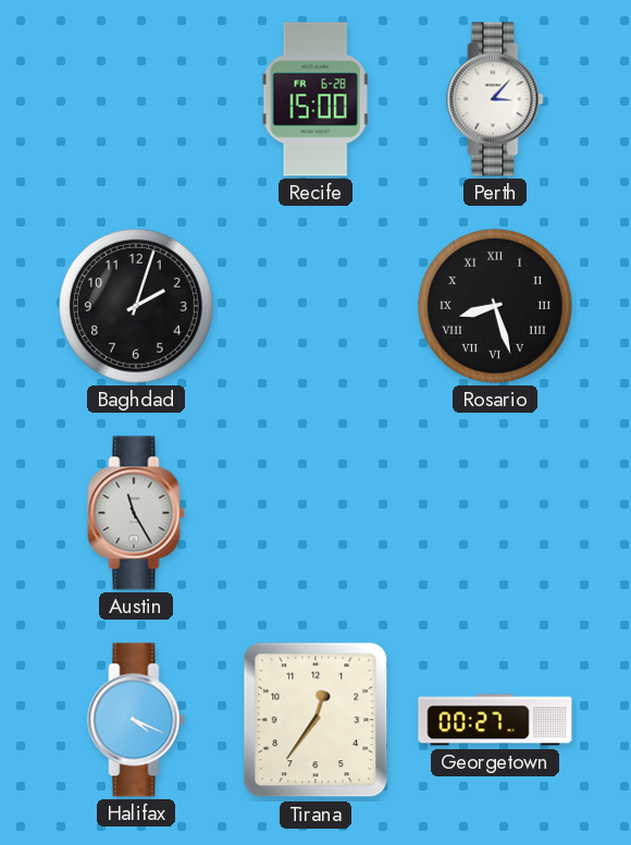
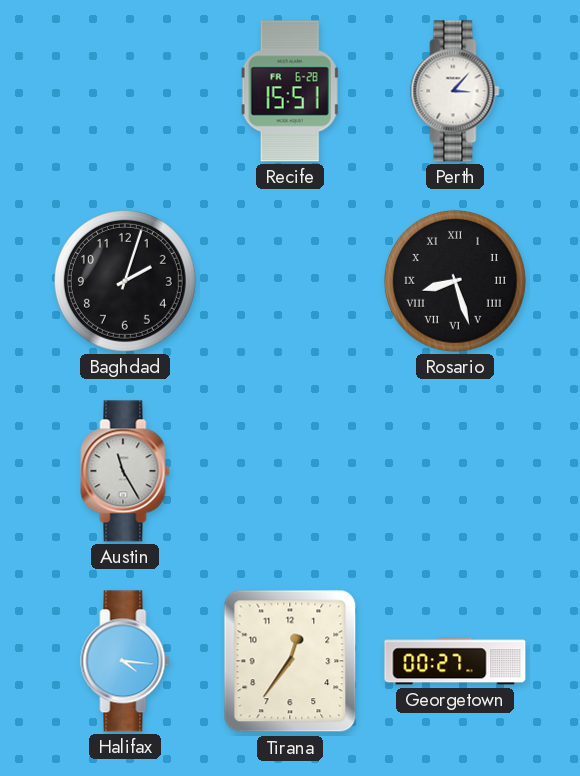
Recife: 15:00 -> 15:51
Halifax: 4:19 -> 4:16
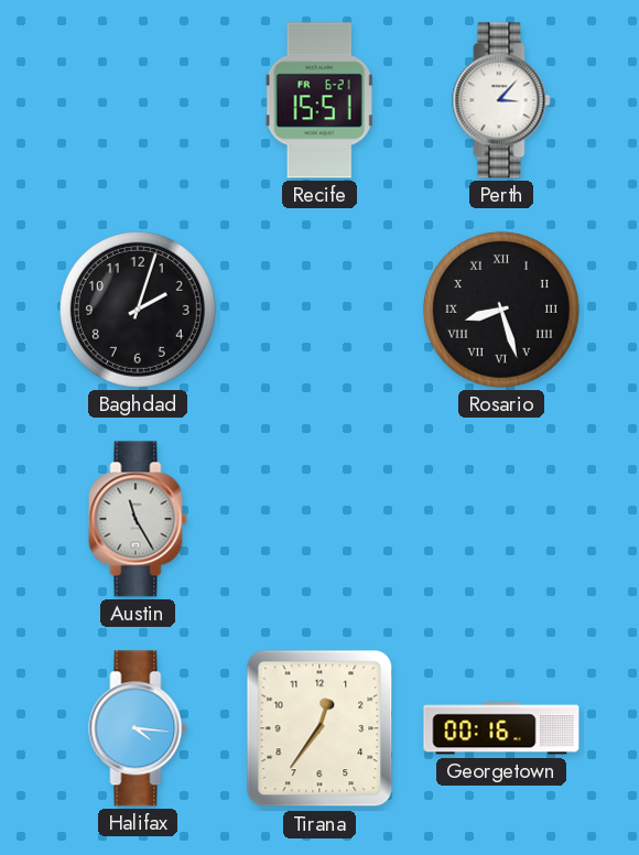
Recife date: FR 6-28 -> FR 6-21
Georgetown: 00:27 -> 00:16
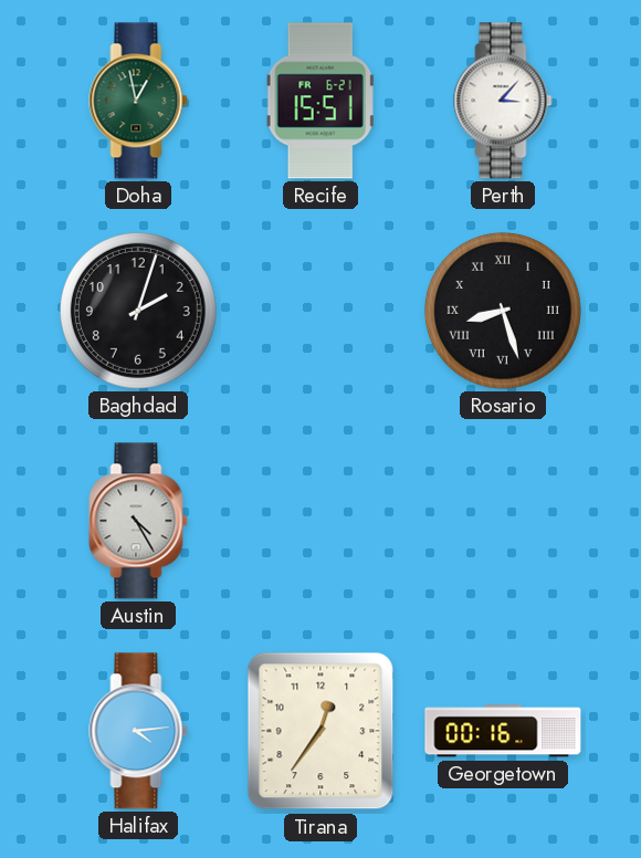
Doha: none -> 12:58
Austin: 11:25 -> 4:25
Halifax: 4:16 -> 4:14
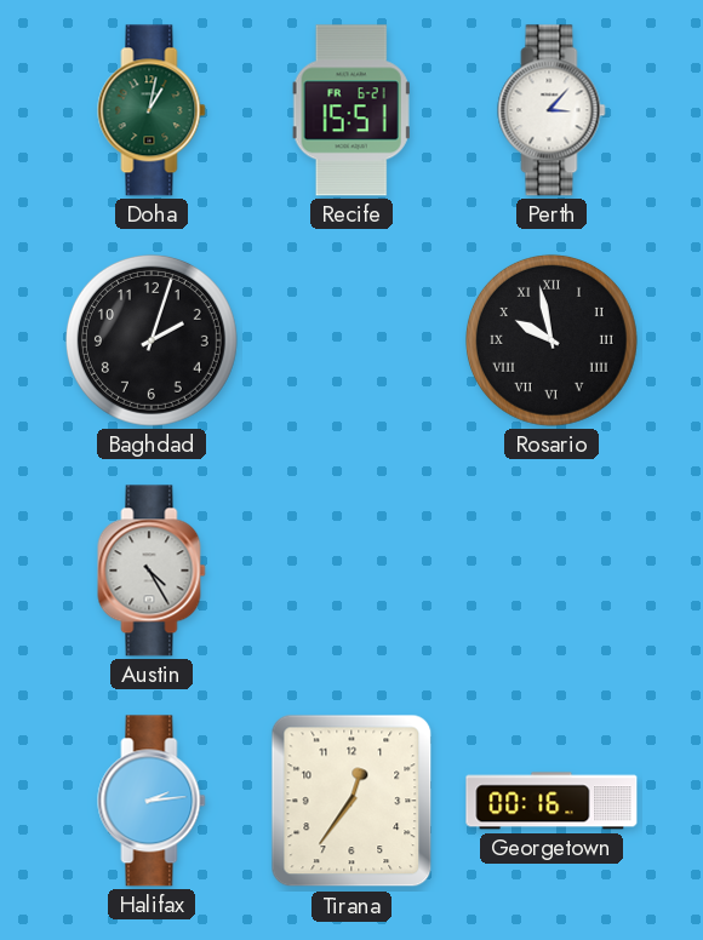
Doha: 12:58 -> 1:02
Rosario: 8:27 -> 9:58
Halifax: 4:14 -> 2:14
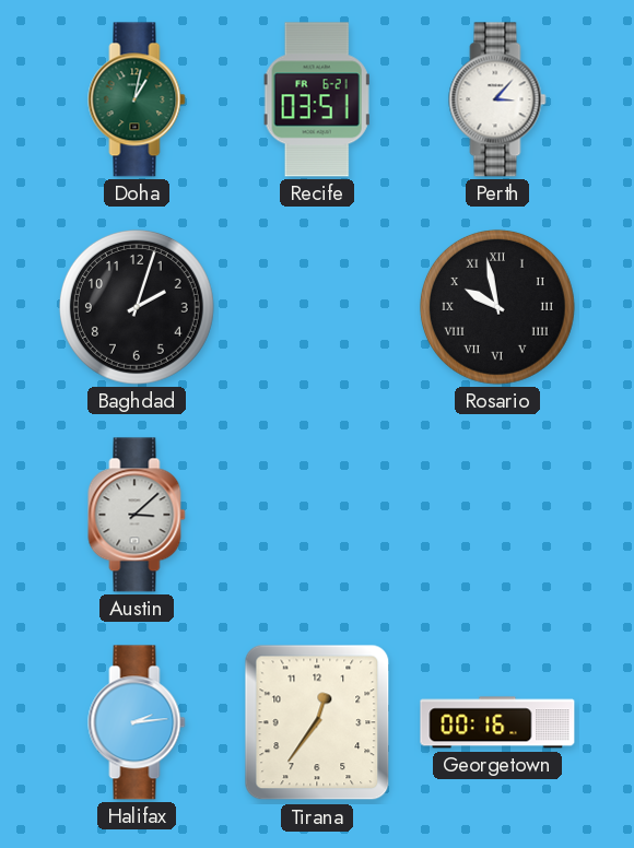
Recife: 15:51 -> 03:51
Austin: 4:25 -> 3:08
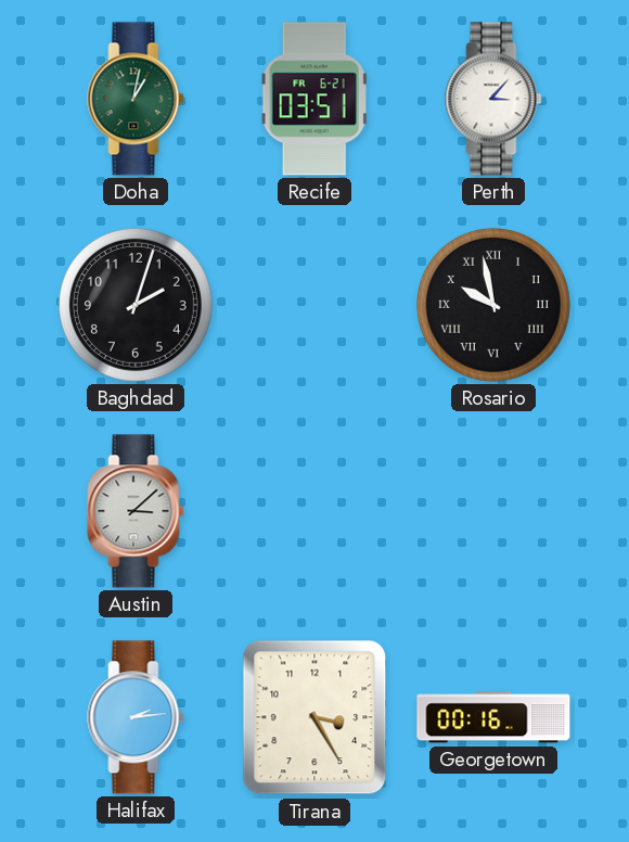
Tirana: 12:36 -> 3:25
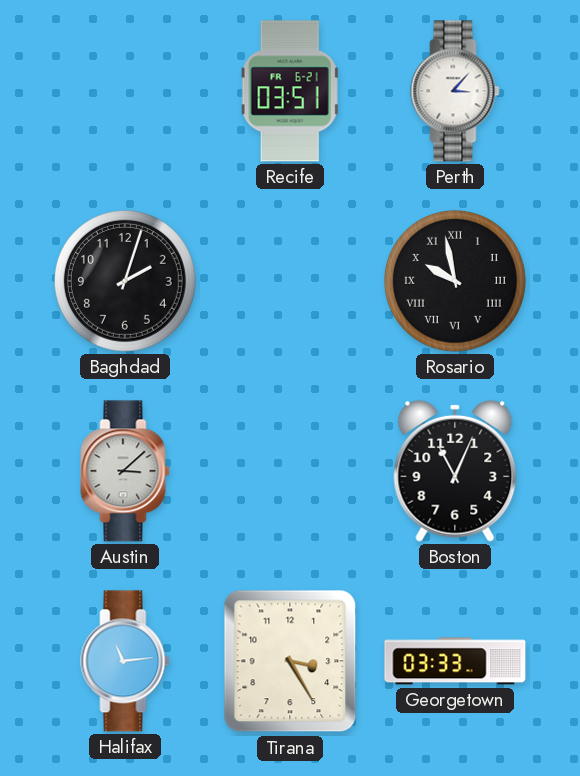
Doha: 1:02 -> none
Boston: none -> 11:04
Halifax: 2:14 -> 11:14
Georgetown: 00:16 -> 03:33
